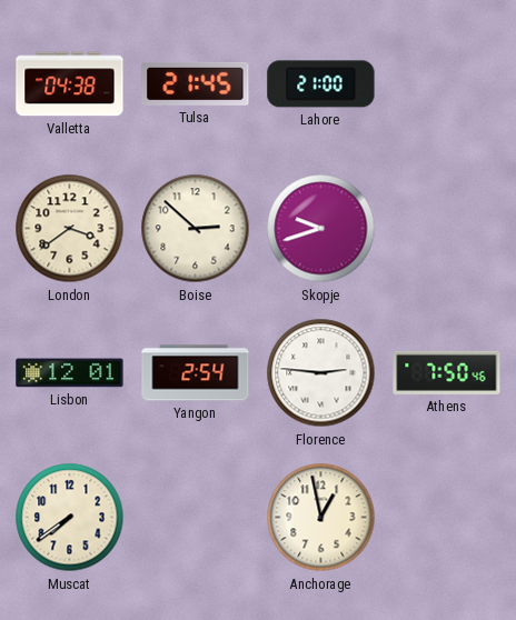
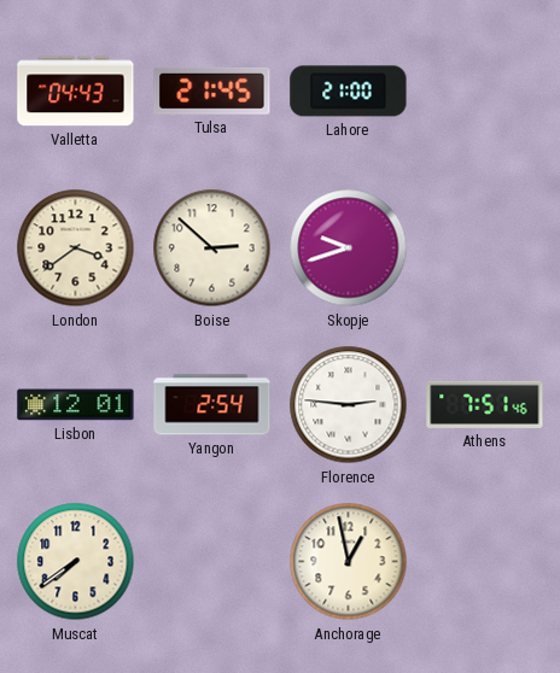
Valletta: 04:38 -> 04:43
Athens: 7:50 -> 7:51
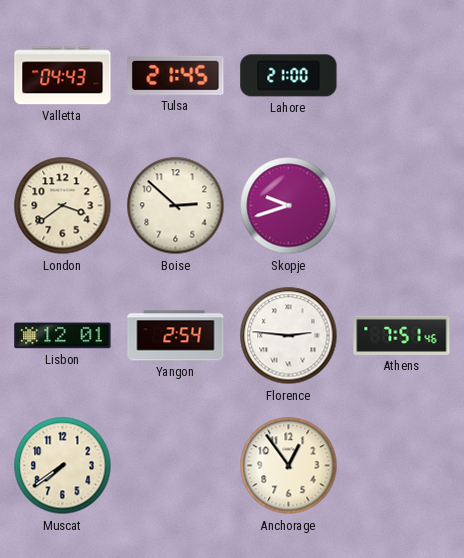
Anchorage: 12:58 -> 12:54
